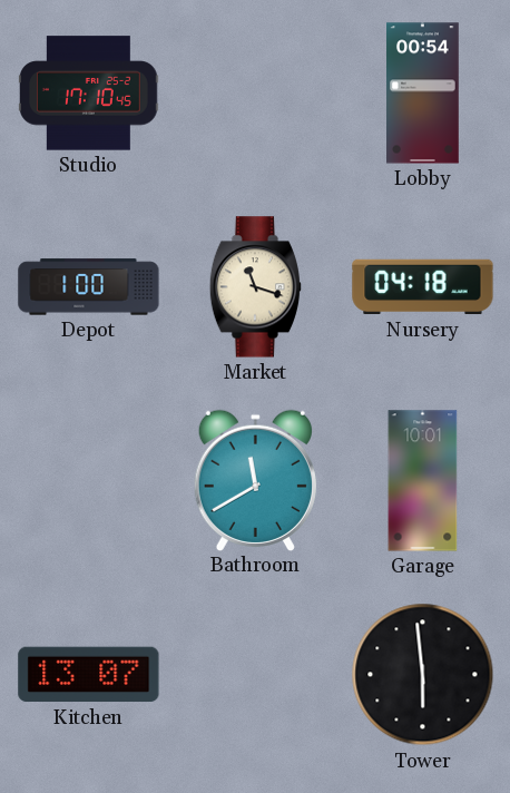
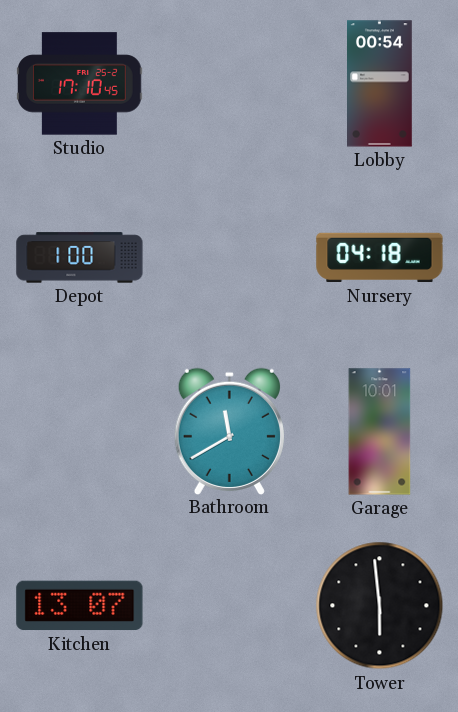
Market: 11:18 -> none
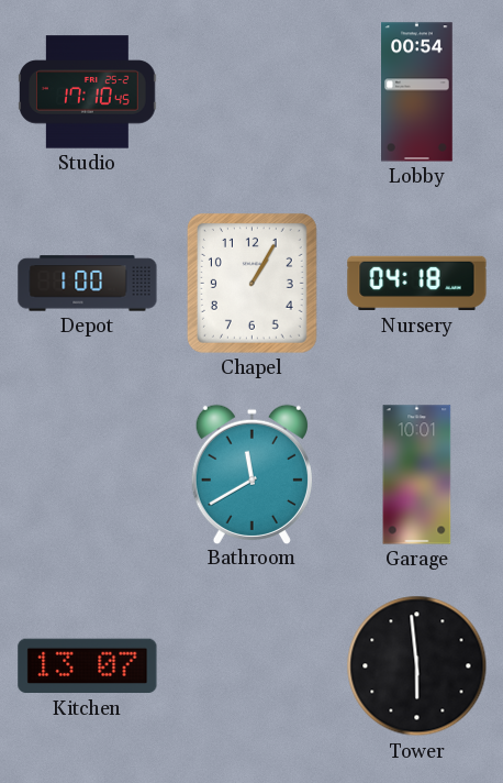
Chapel: none -> 1:05
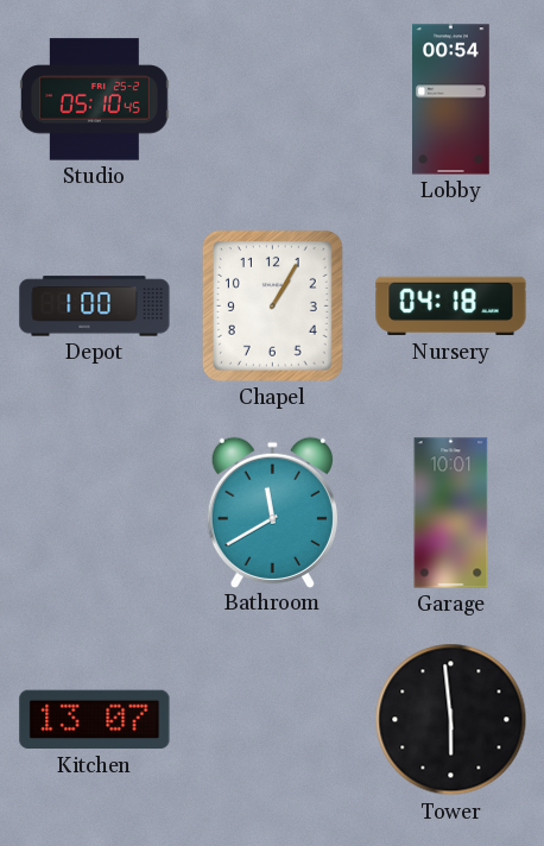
Studio: 17:10 -> 05:10
